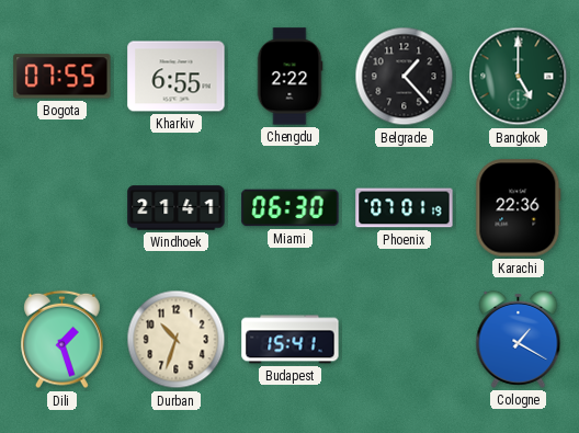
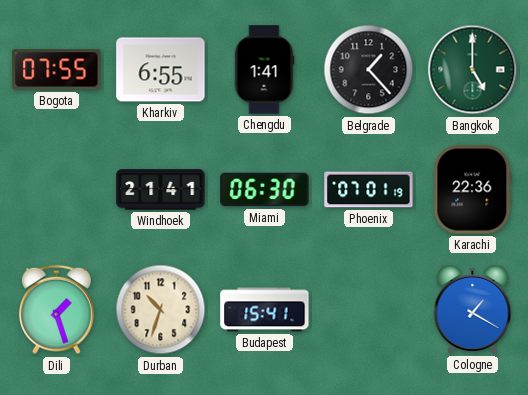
Chengdu: 2:22 -> 1:41
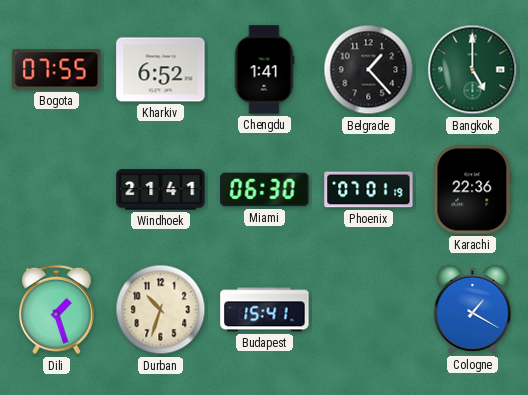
Kharkiv: 6:55 -> 6:52
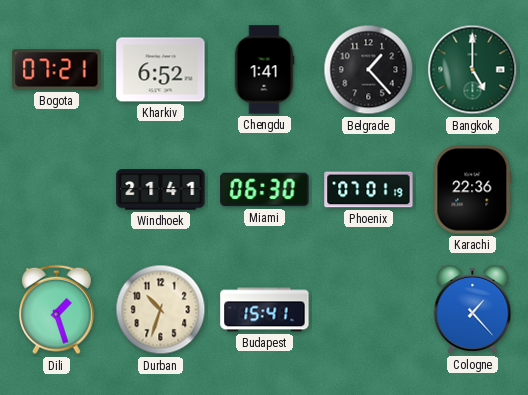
Bogota: 07:55 -> 07:21
Cologne: 1:20 -> 1:23
